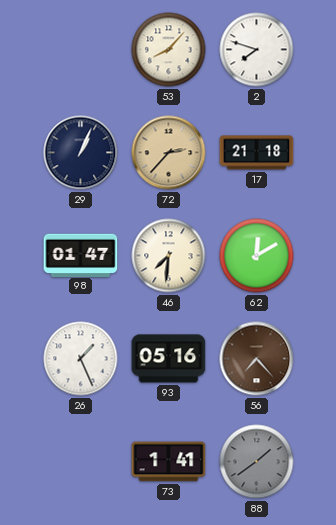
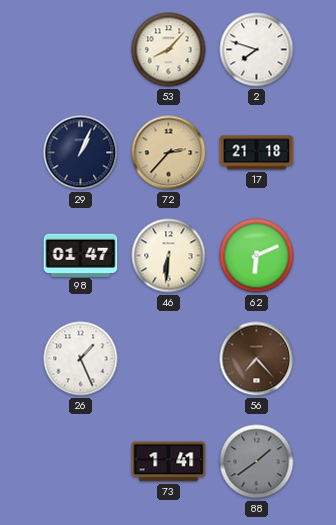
46: 7:31 -> 6:31
62: 12:10 -> 6:11
93: 05:16 -> none
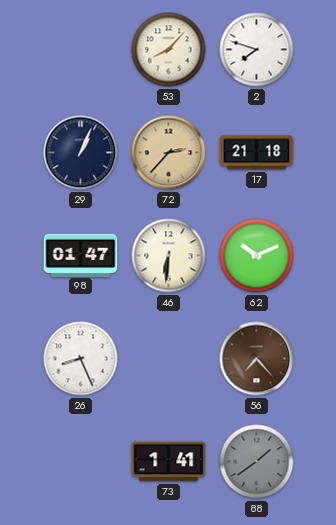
62: 6:11 -> 10:11
26: 1:26 -> 8:26
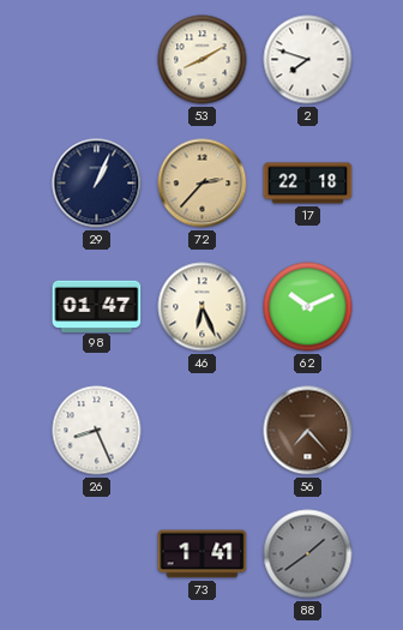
53: 8:07 -> 8:10
17: 21:18 -> 22:18
46: 6:31 -> 6:26
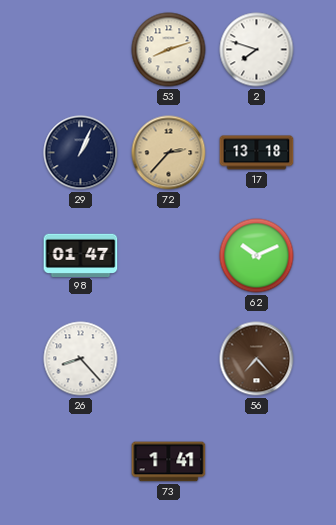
53: 8:10 -> 8:12
17: 22:18 -> 13:18
46: 6:26 -> none
26: 8:26 -> 8:23
88: 1:39 -> none
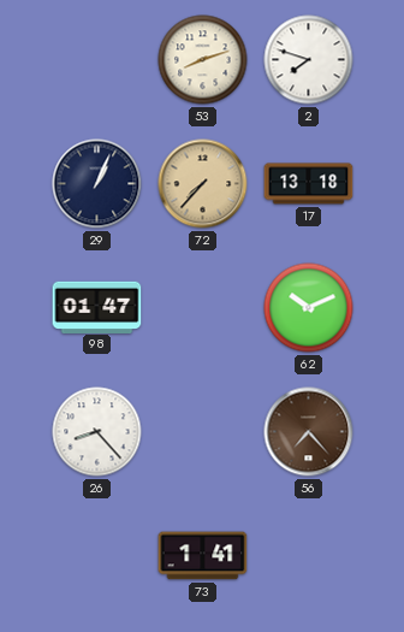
72: 2:37 -> 7:37
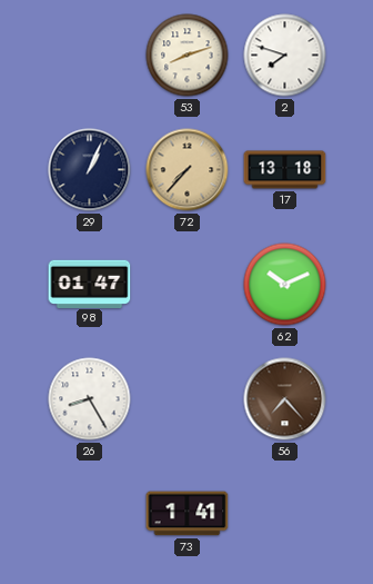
26: 8:23 -> 8:25
